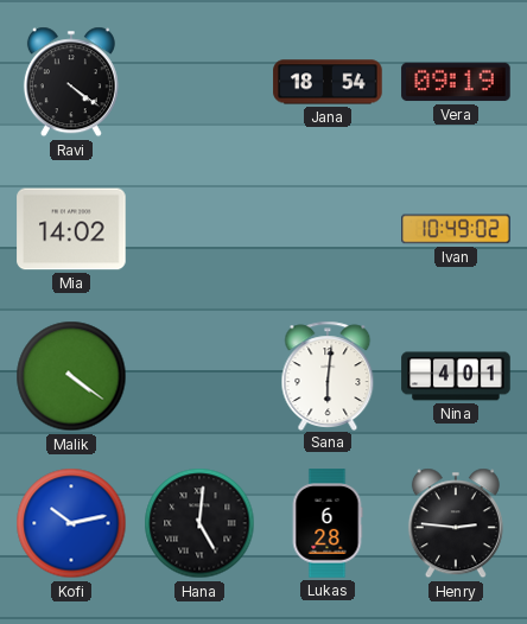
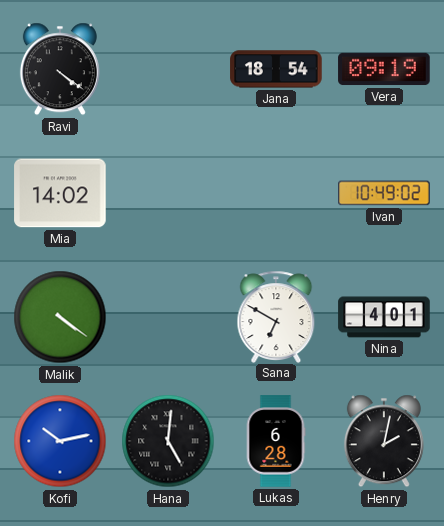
Sana: 6:01 -> 6:50
Henry: 2:46 -> 2:02
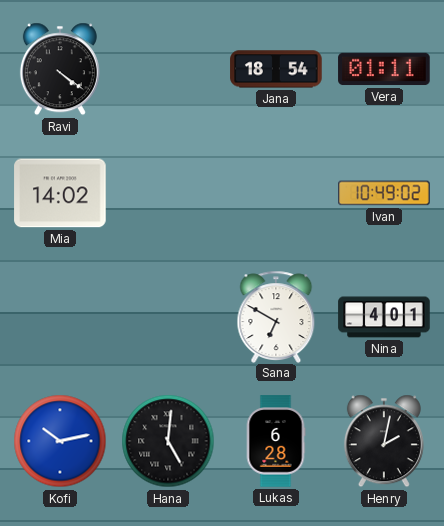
Vera: 09:19 -> 01:11
Malik: 4:21 -> none
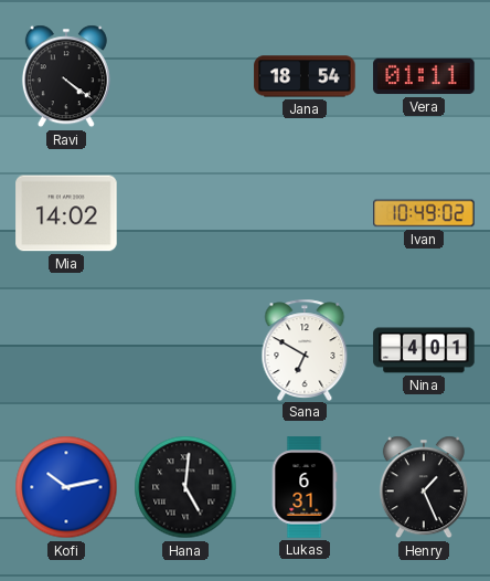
Lukas: 6:28 -> 6:31
Henry: 2:02 -> 1:26
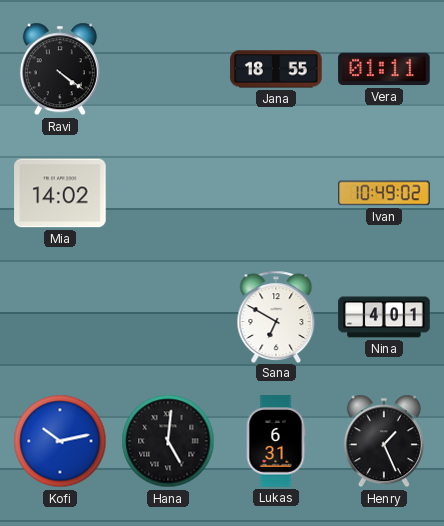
Jana: 18:54 -> 18:55
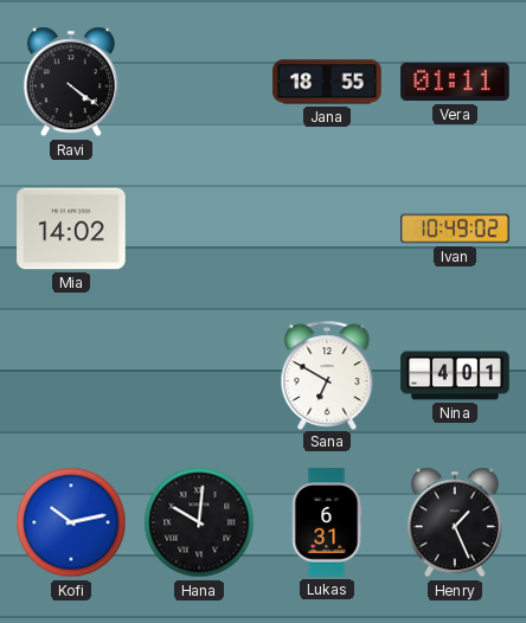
Hana: 5:01 -> 10:01
